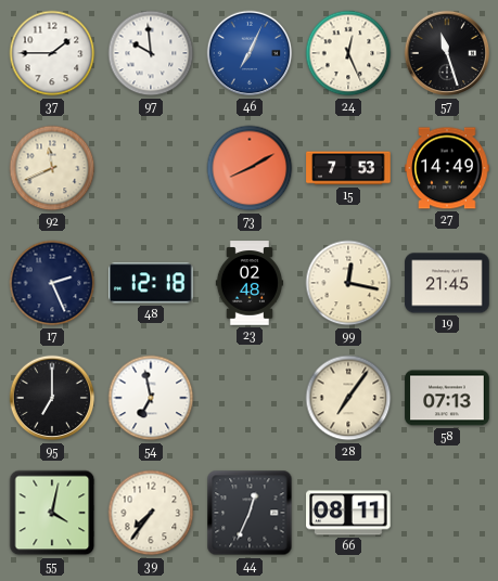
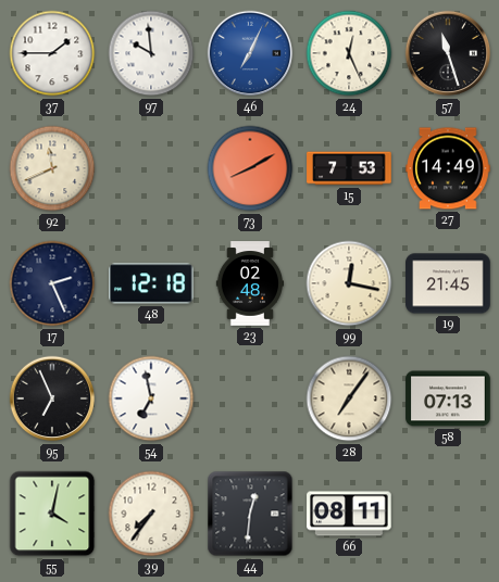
95: 7:00 -> 6:56
44: 12:34 -> 12:31
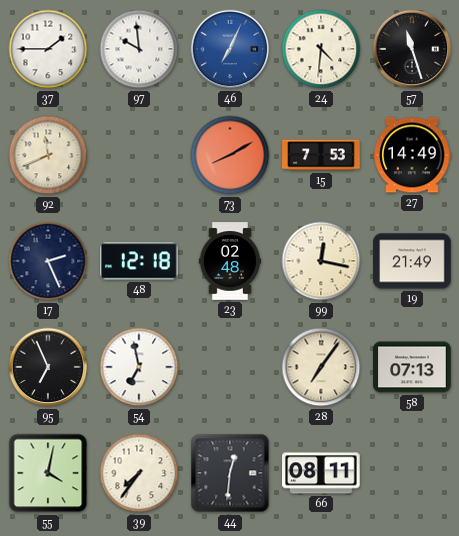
24: 12:26 -> 4:31
19: 21:45 -> 21:49
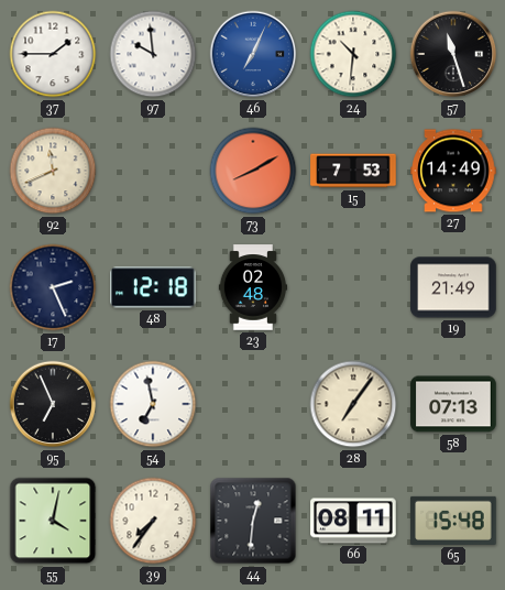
24: 4:31 -> 10:31
99: 12:17 -> none
65: none -> 15:48
